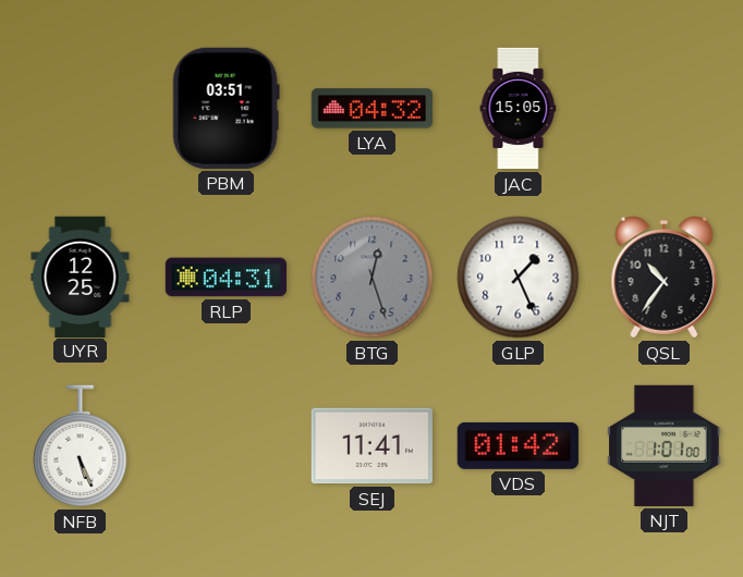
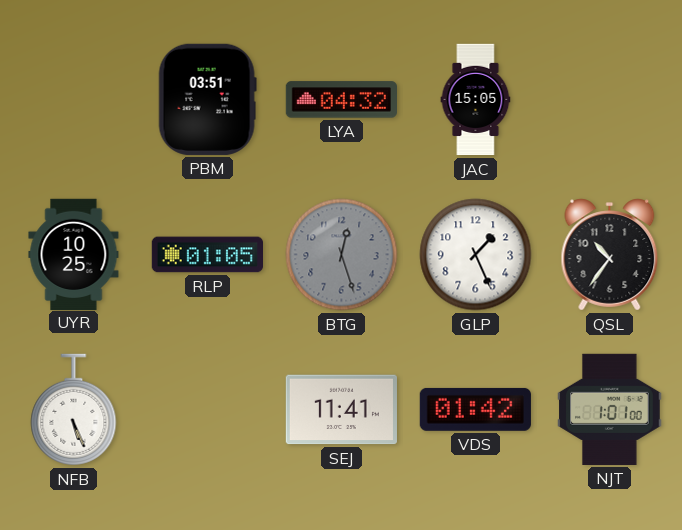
UYR: 12:25 -> 10:25
RLP: 04:31 -> 01:05
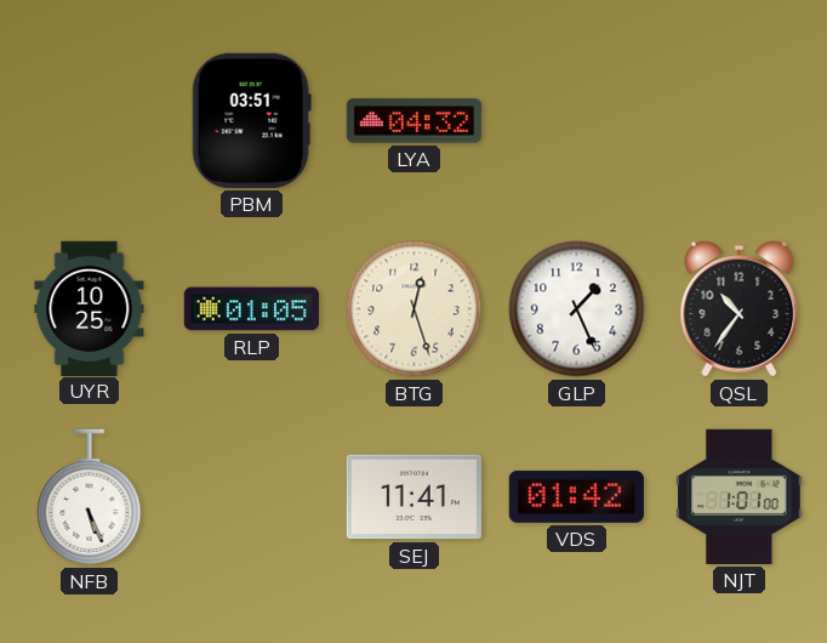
JAC: 15:05 -> none
BTG dial: grey -> cream
